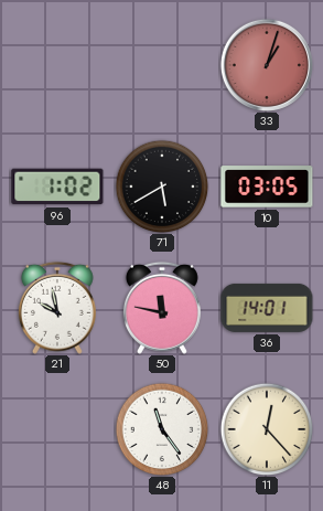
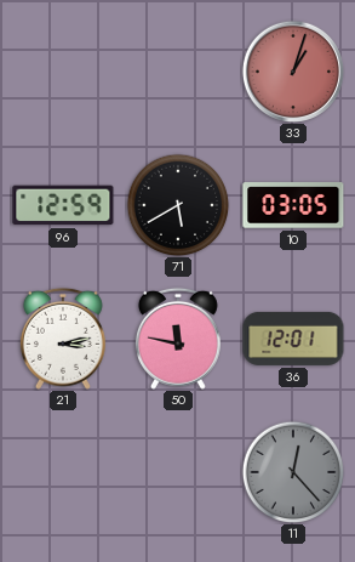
96: 1:02 -> 12:59
21: 9:58 -> 3:13
36: 14:01 -> 12:01
48: 11:24 -> none
11 dial: cream -> grey
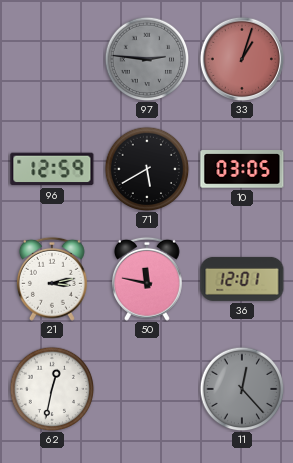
97: none -> 2:46
62: none -> 12:32
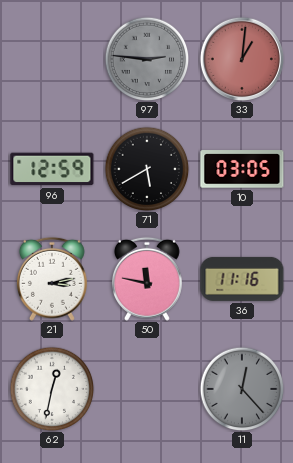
33: 1:03 -> 1:01
36: 12:01 -> 11:16
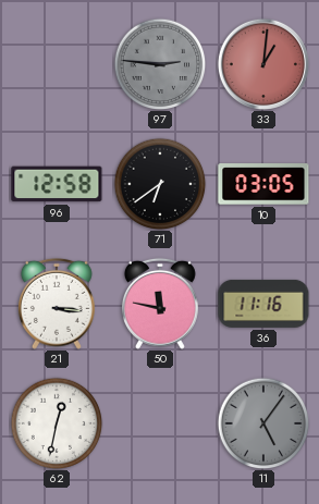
96: 12:59 -> 12:58
71: 5:40 -> 6:39
21: 3:13 -> 3:16
11: 12:23 -> 5:06
